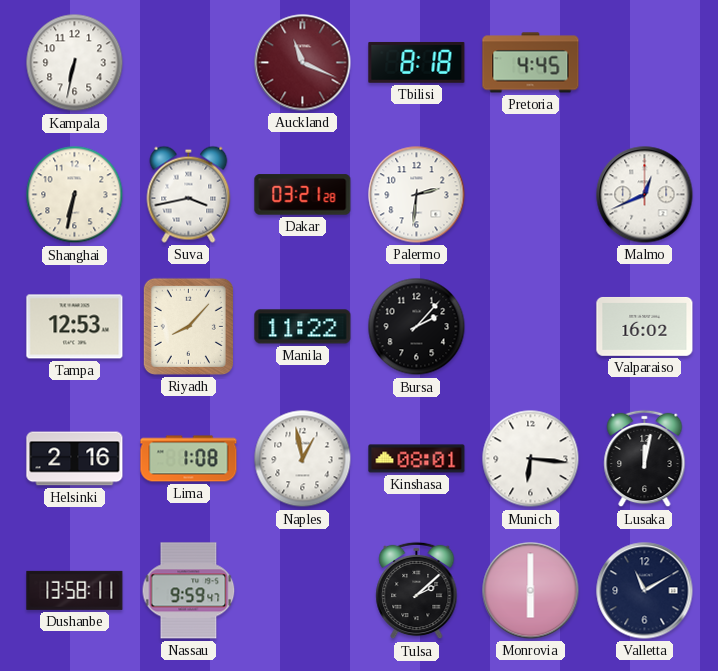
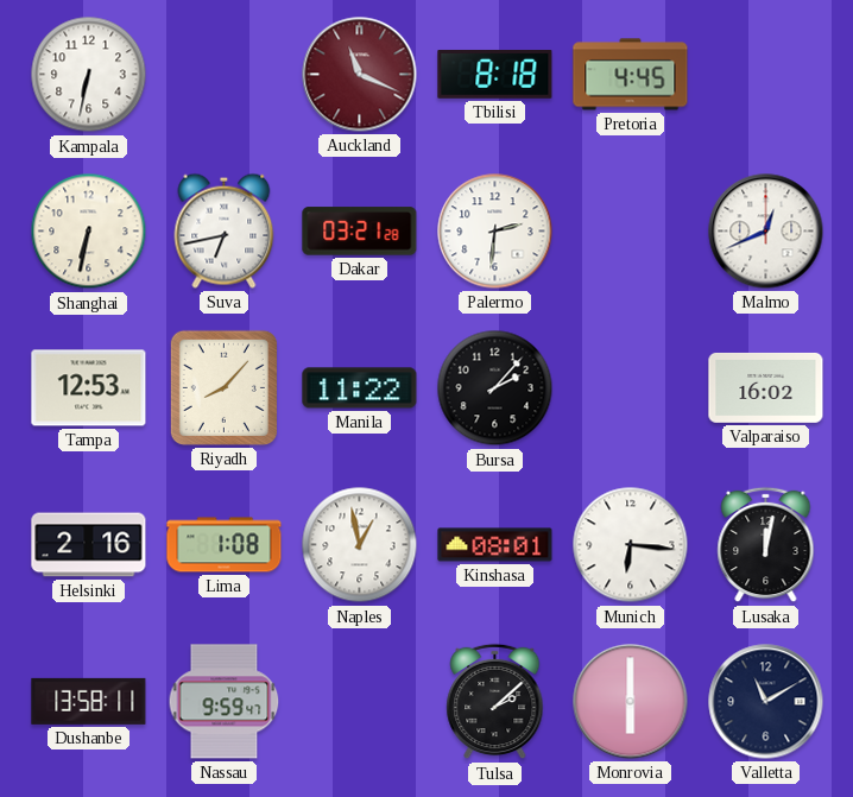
Suva: 3:43 -> 6:43
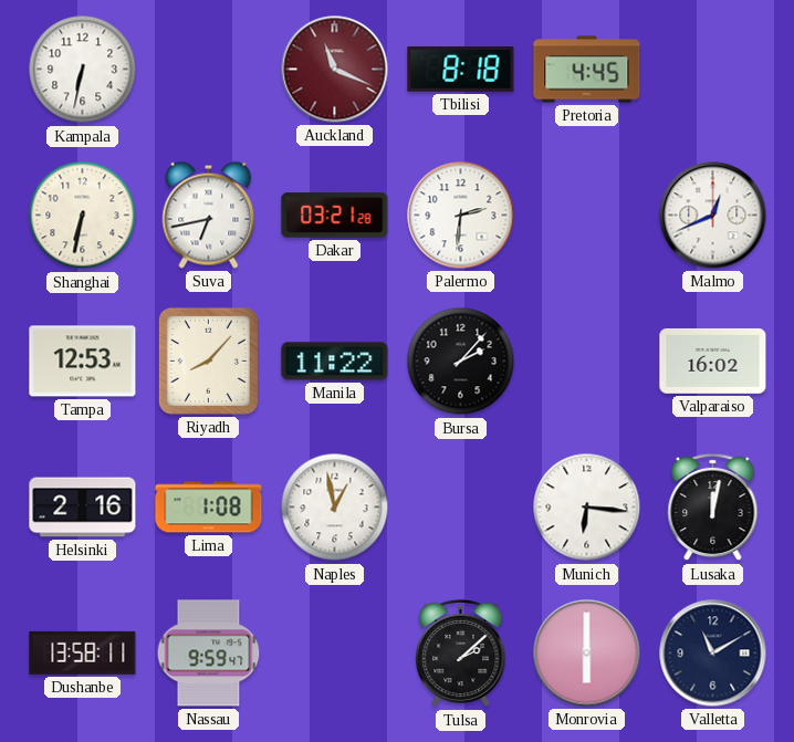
Kinshasa: 08:01 -> none
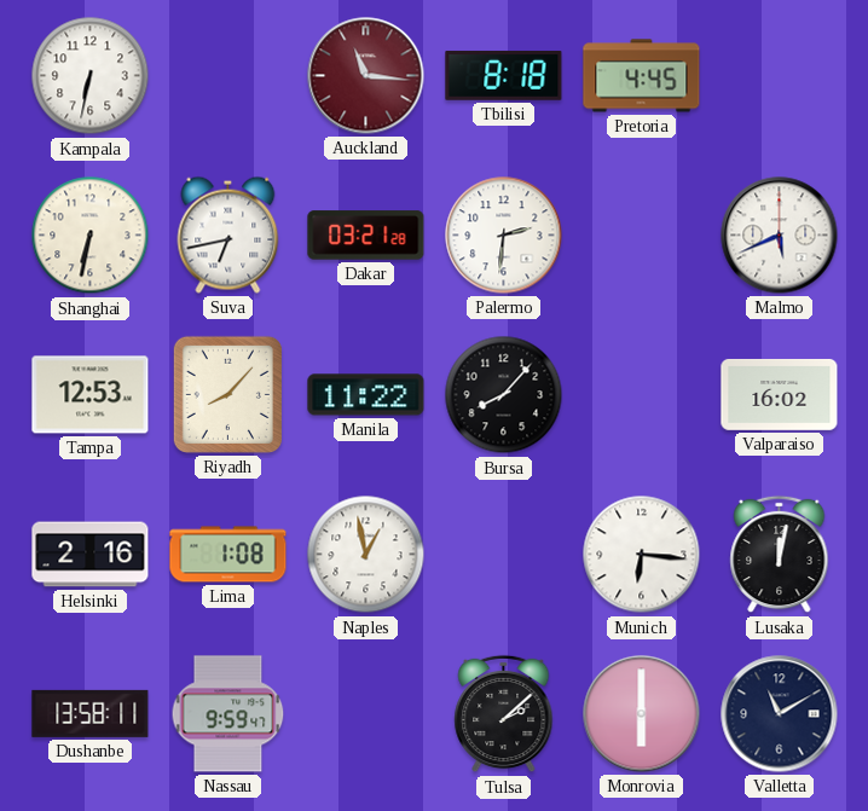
Auckland: 11:19 -> 11:16
Malmo: 12:41 -> 5:41
Bursa: 2:07 -> 8:07
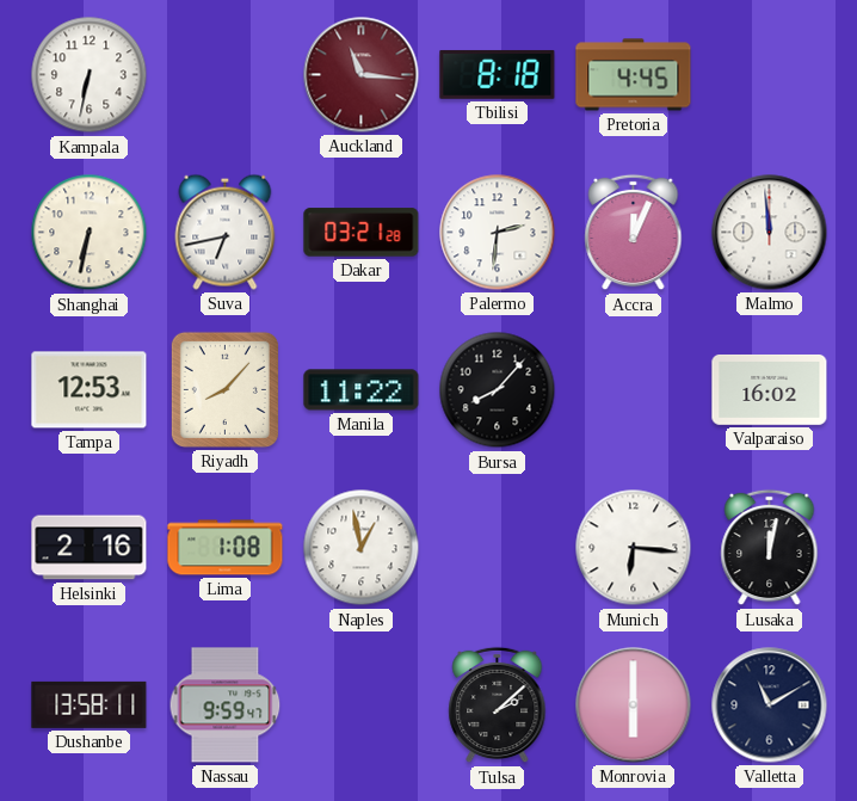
Accra: none -> 12:04
Malmo: 5:41 -> 11:59
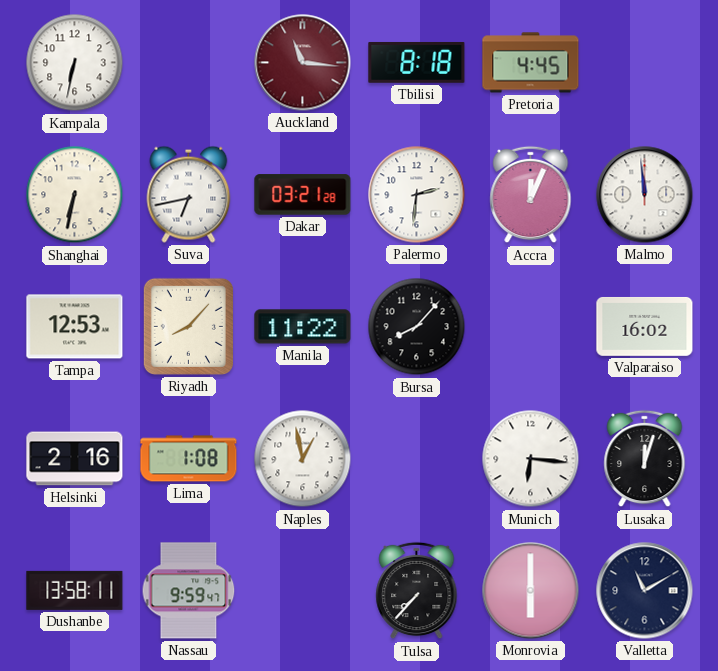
Lusaka: 12:02 -> 12:03
Tulsa: 2:08 -> 7:37
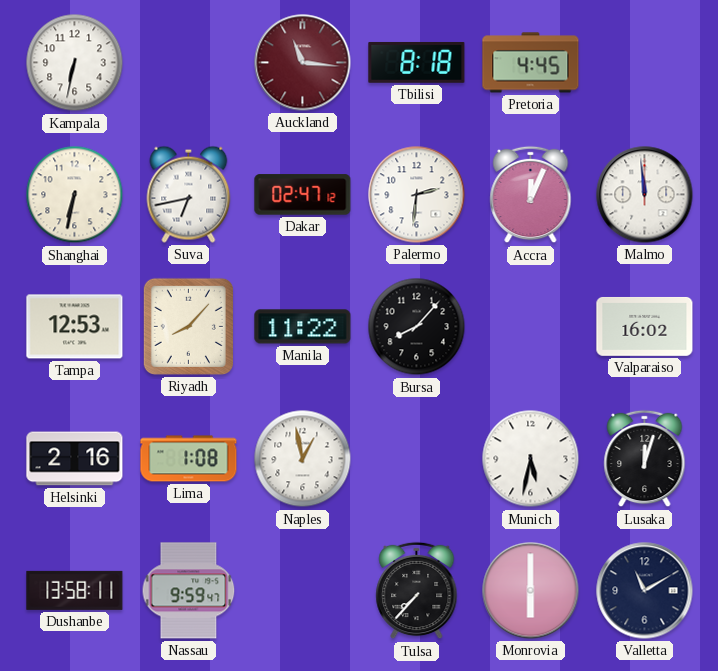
Dakar: 03:21 -> 02:47
Munich: 6:16 -> 5:32
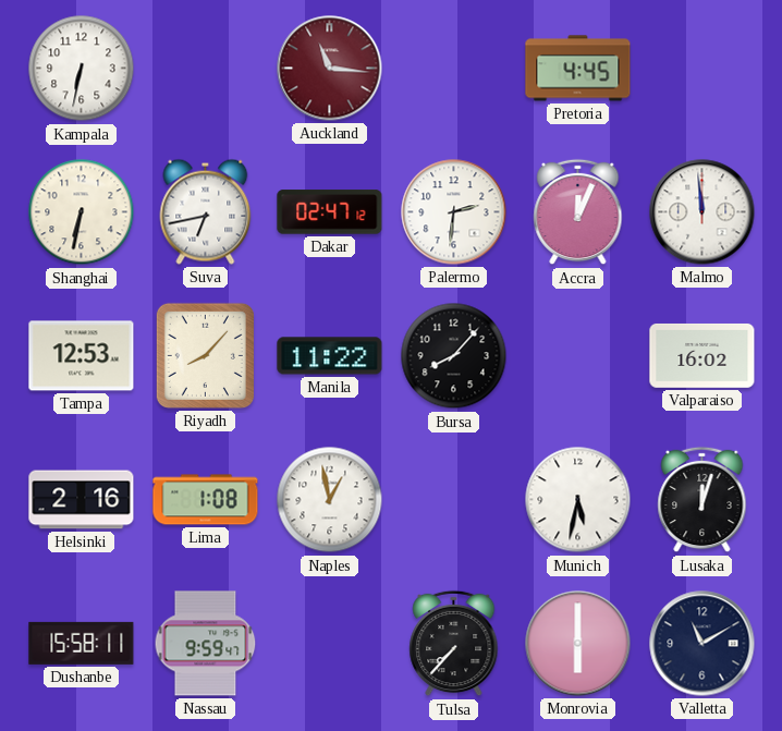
Tbilisi: 8:18 -> none
Dushanbe: 13:58 -> 15:58
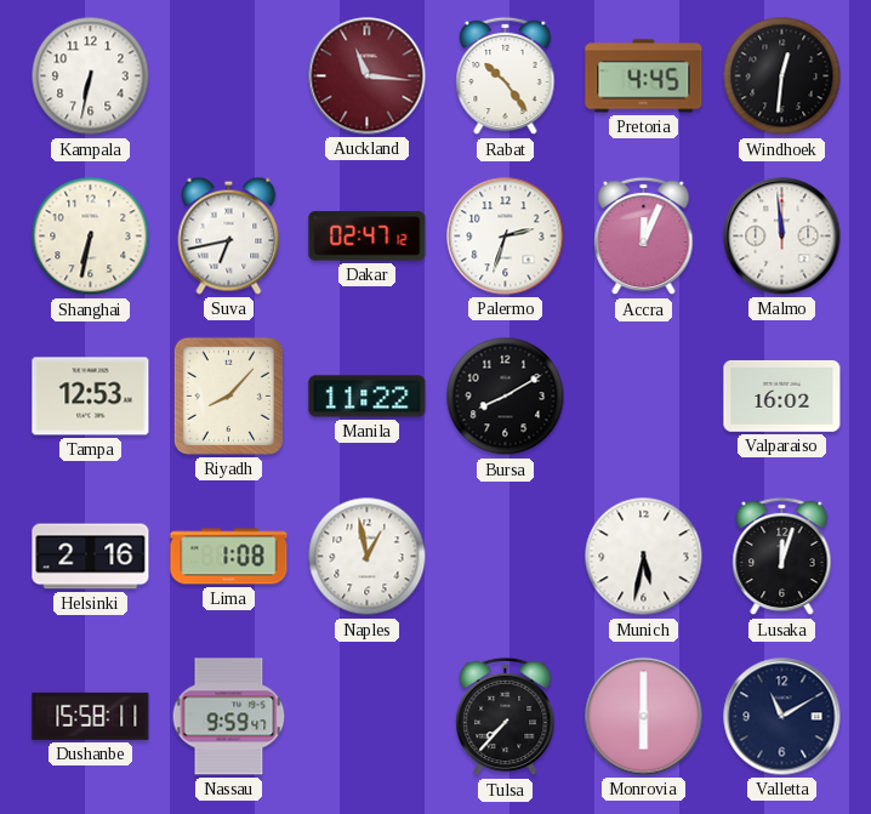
Rabat: none -> 10:24
Windhoek: none -> 12:31
Palermo: 2:31 -> 2:33
Bursa: 8:07 -> 8:10
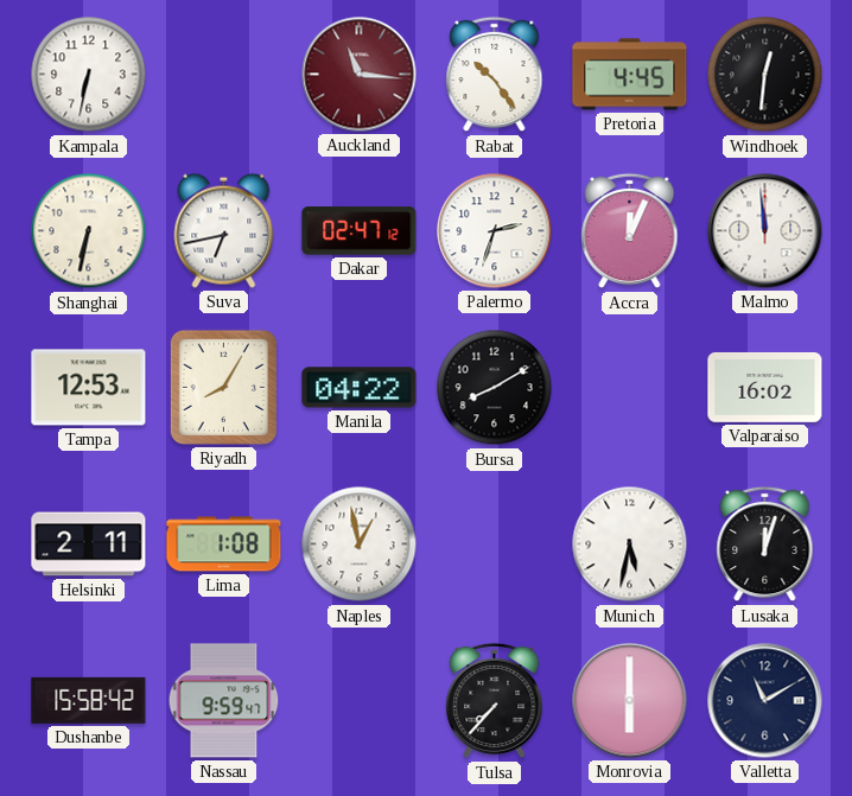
Riyadh: 8:07 -> 8:05
Manila: 11:22 -> 04:22
Helsinki: 2:16 -> 2:11
Dushanbe: 15:58:11 -> 15:58:42
